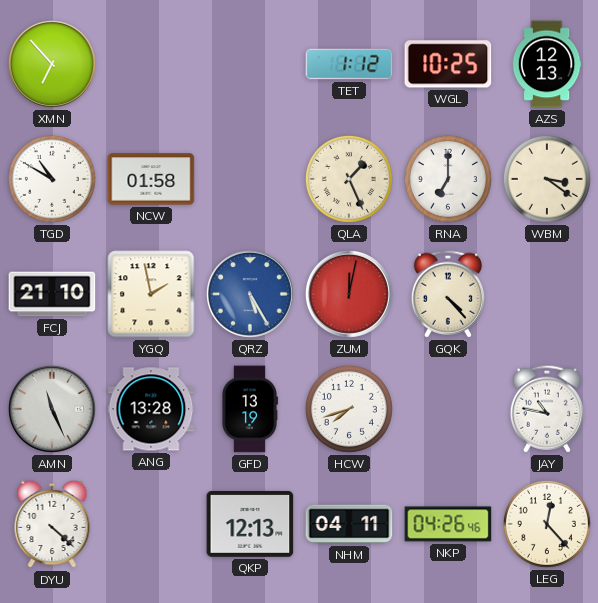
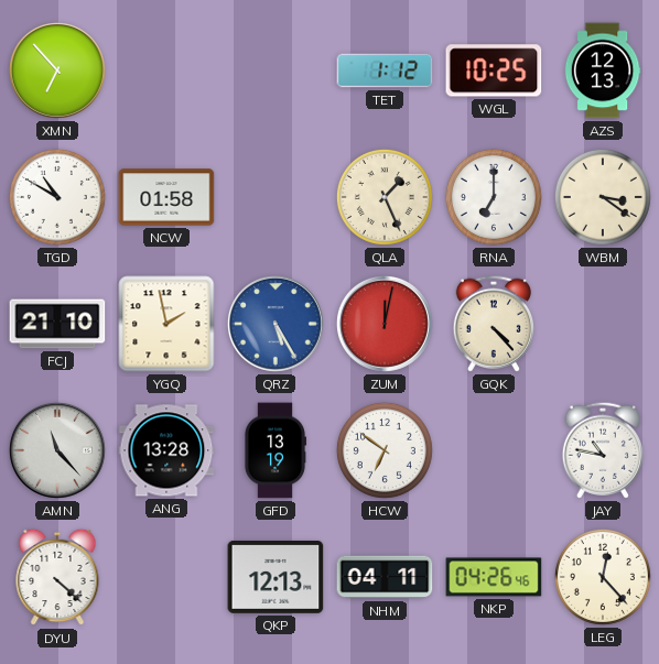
AMN: 11:26 -> 11:23
HCW: 7:42 -> 6:51
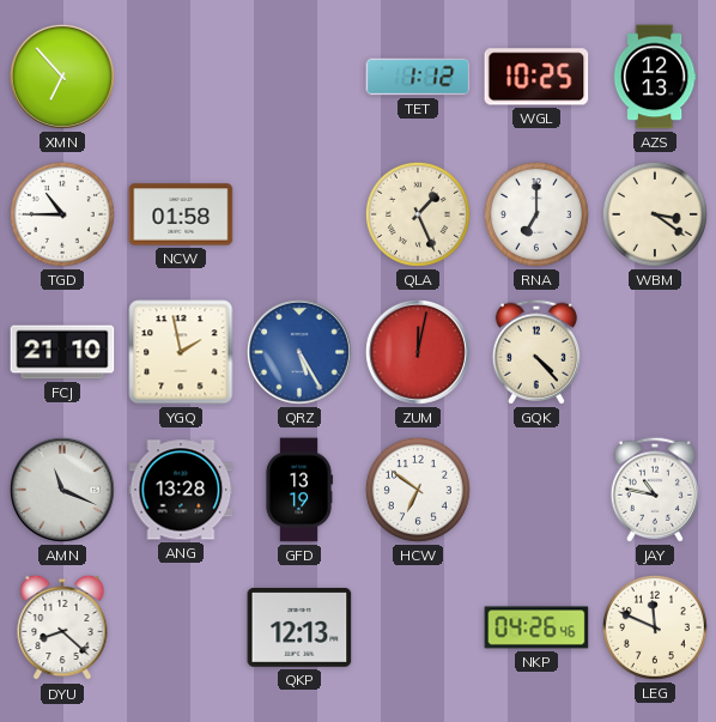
TGD: 10:50 -> 10:45
AMN: 11:23 -> 11:19
DYU: 4:22 -> 8:22
NHM: 04:11 -> none
LEG: 12:23 -> 11:49
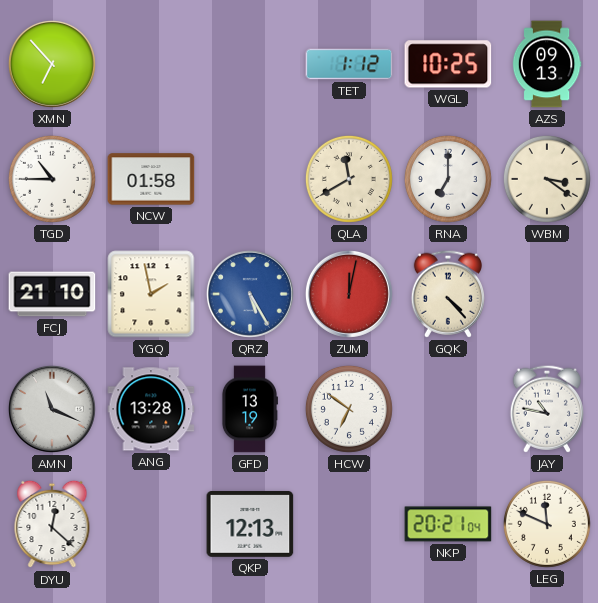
AZS: 12:13 -> 09:13
QLA: 1:26 -> 11:40
DYU: 8:22 -> 12:22
NKP: 04:26 -> 20:21
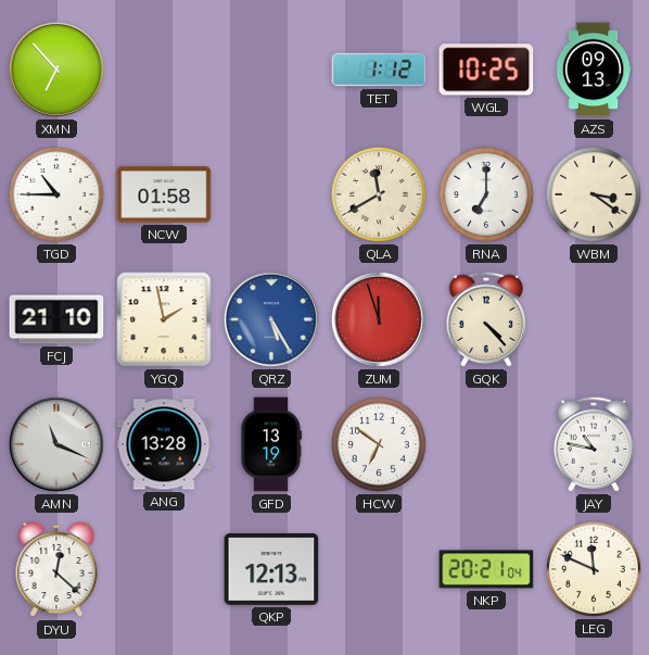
ZUM: 12:02 -> 11:57
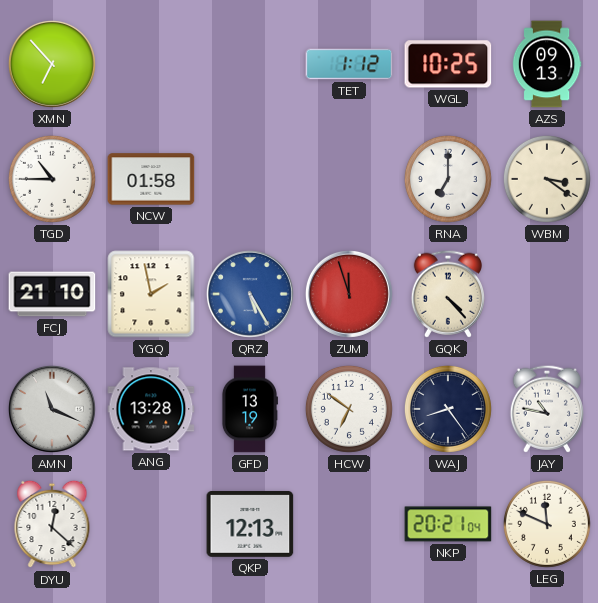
QLA: 11:40 -> none
WAJ: none -> 8:24
